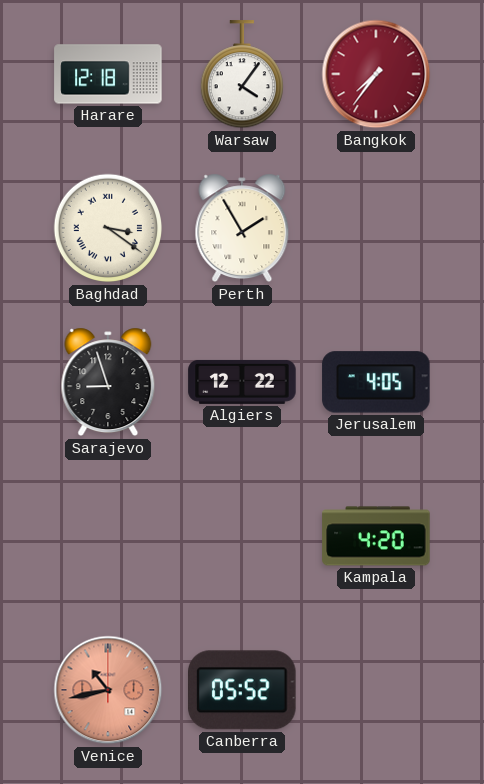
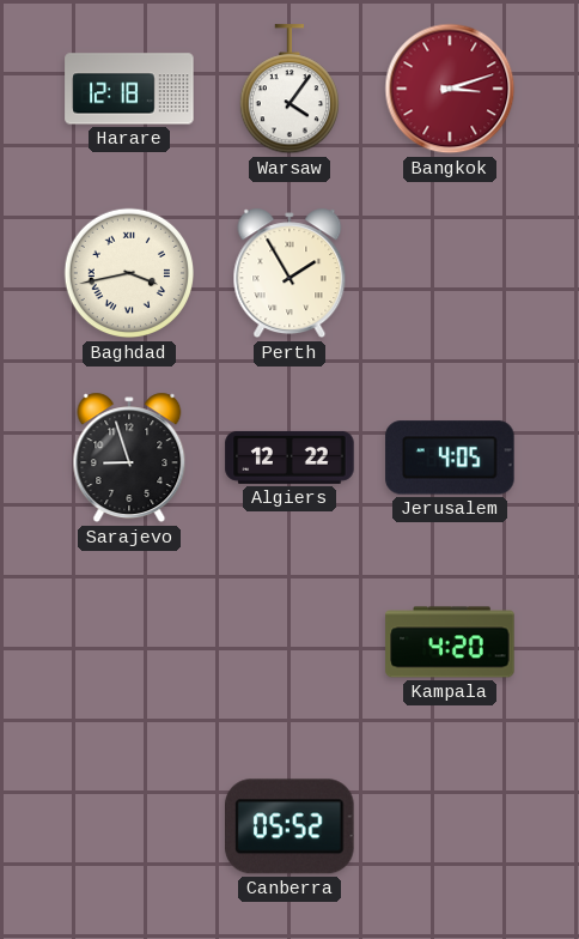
Bangkok: 7:36 -> 3:12
Baghdad: 3:21 -> 3:43
Venice: 10:43 -> none
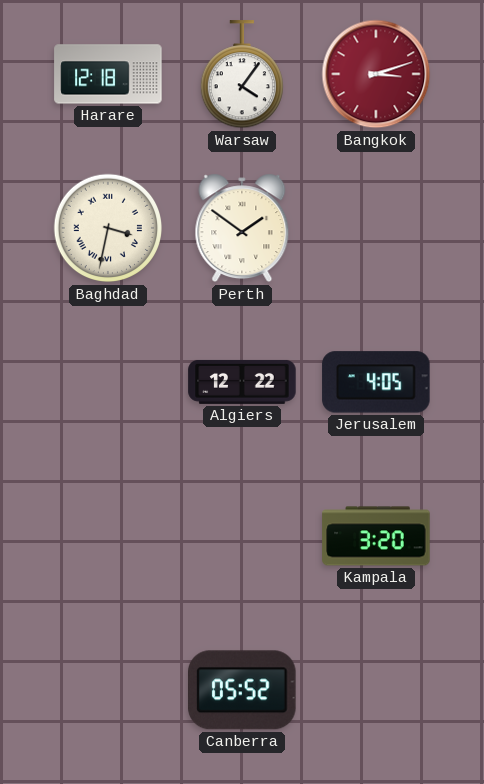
Baghdad: 3:43 -> 3:32
Perth: 1:55 -> 1:51
Sarajevo: 8:57 -> none
Kampala: 4:20 -> 3:20
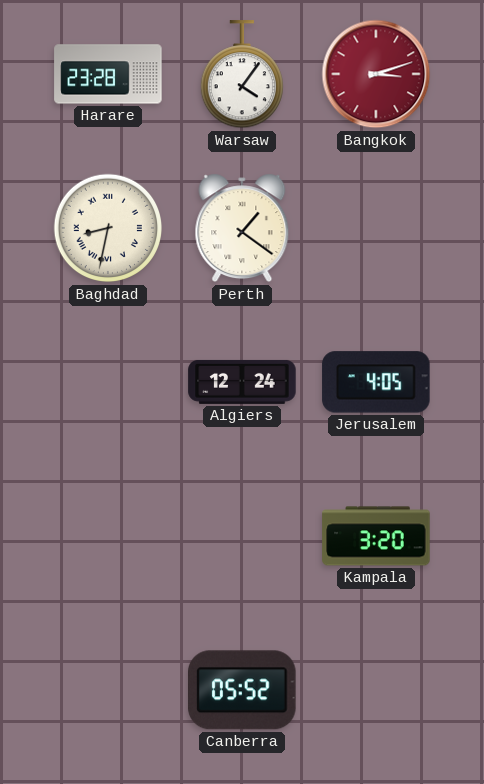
Harare: 12:18 -> 23:28
Baghdad: 3:32 -> 8:32
Perth: 1:51 -> 1:21
Algiers: 12:22 -> 12:24
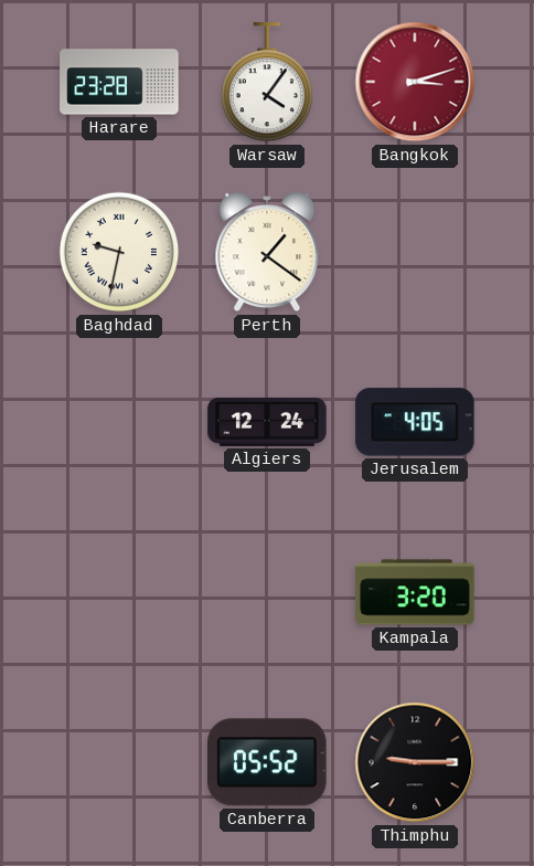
Baghdad: 8:32 -> 9:32
Thimphu: none -> 9:15
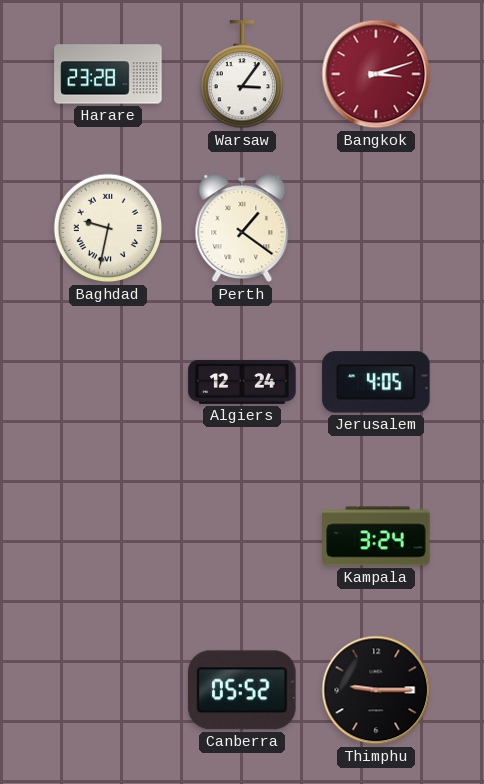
Warsaw: 4:06 -> 3:06
Kampala: 3:20 -> 3:24
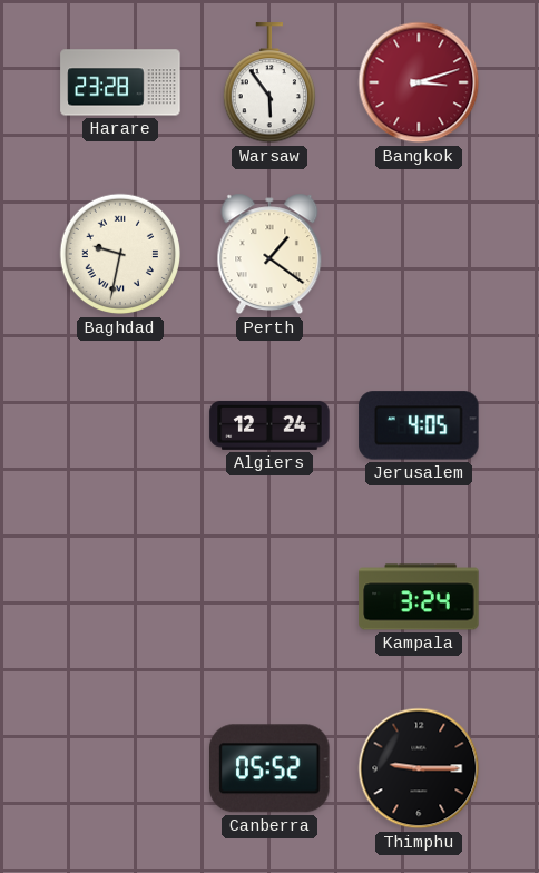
Warsaw: 3:06 -> 5:54
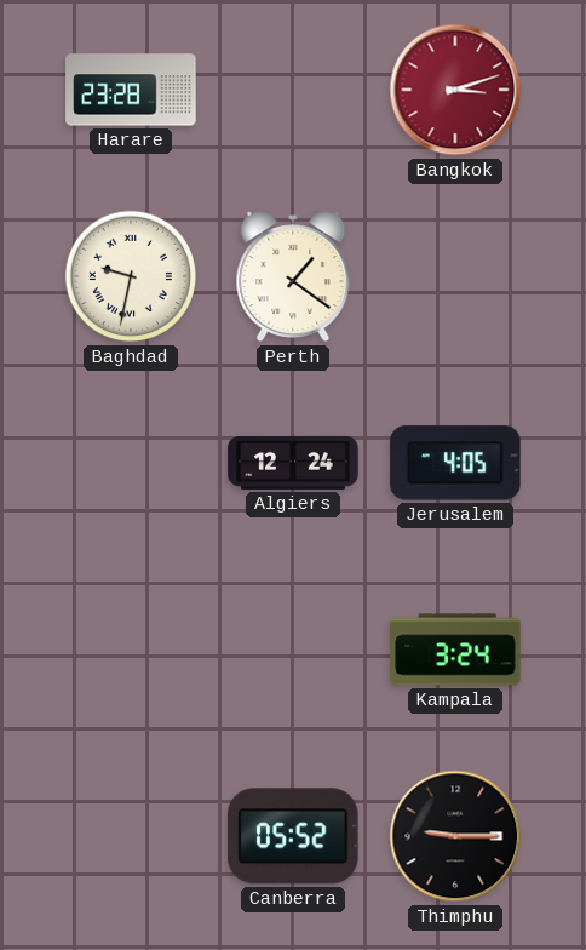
Warsaw: 5:54 -> none
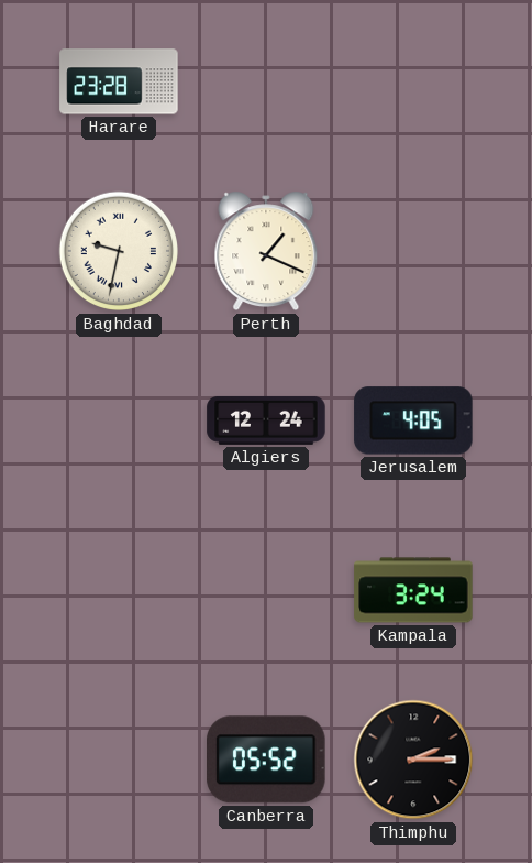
Bangkok: 3:12 -> none
Perth: 1:21 -> 1:19
Thimphu: 9:15 -> 2:15
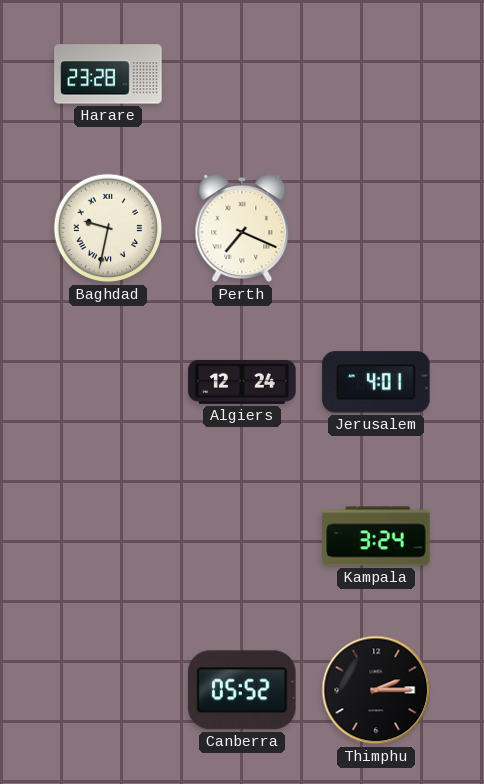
Perth: 1:19 -> 7:19
Jerusalem: 4:05 -> 4:01
